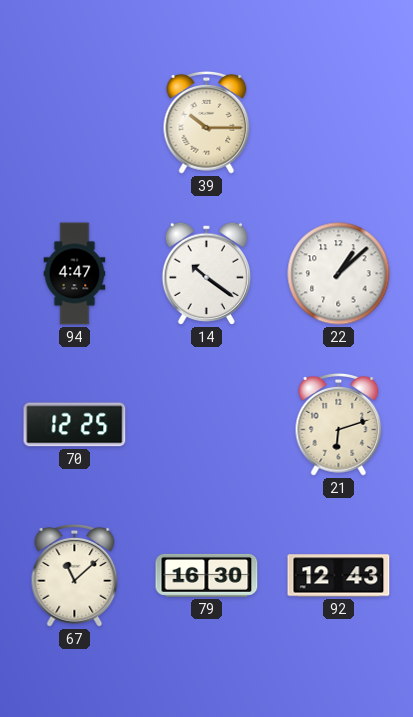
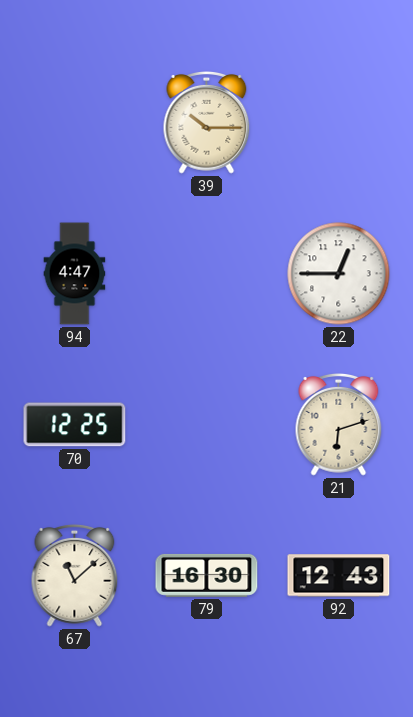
14: 10:21 -> none
22: 1:08 -> 12:45
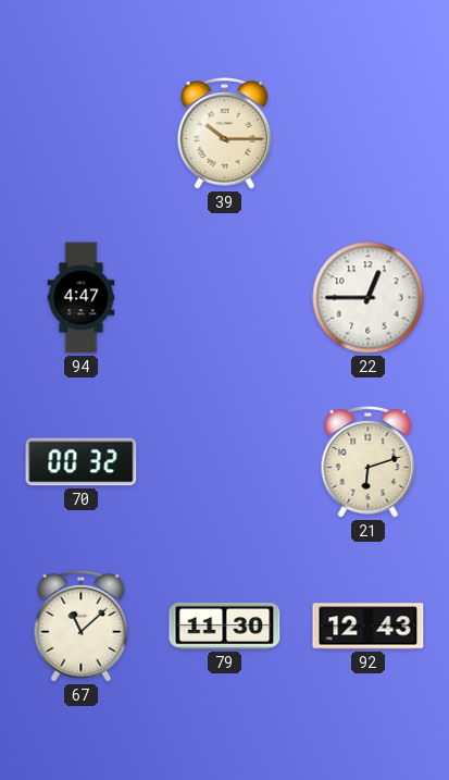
70: 12:25 -> 00:32
79: 16:30 -> 11:30
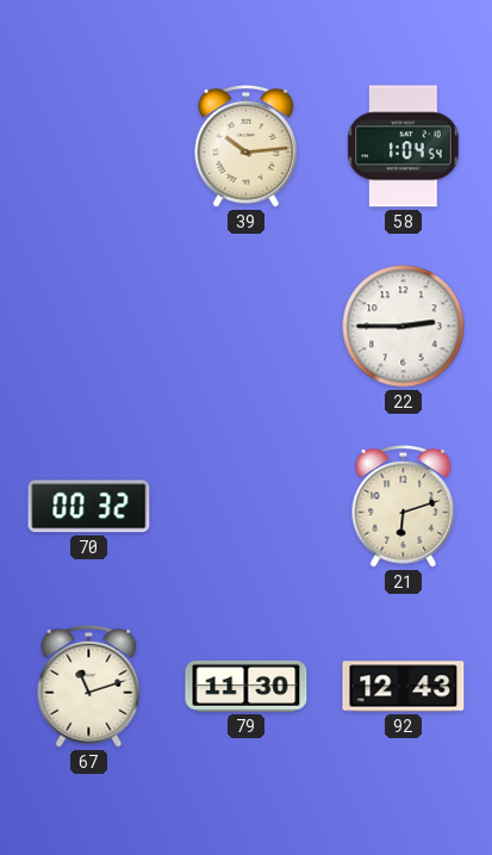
39: 10:15 -> 10:14
58: none -> 1:04
94: 4:47 -> none
22: 12:45 -> 2:45
67: 11:08 -> 11:12
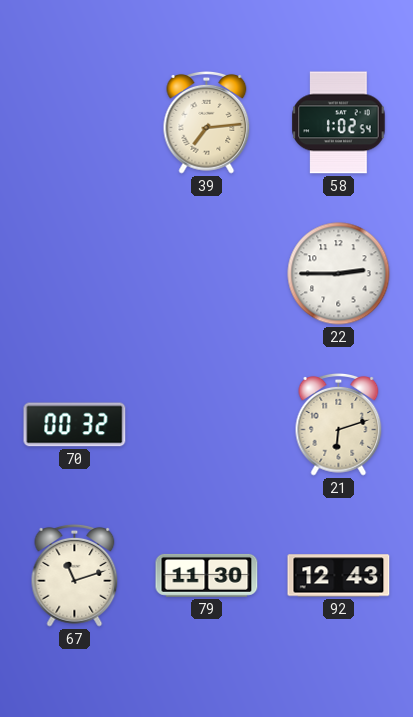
39: 10:14 -> 7:14
58: 1:04 -> 1:02
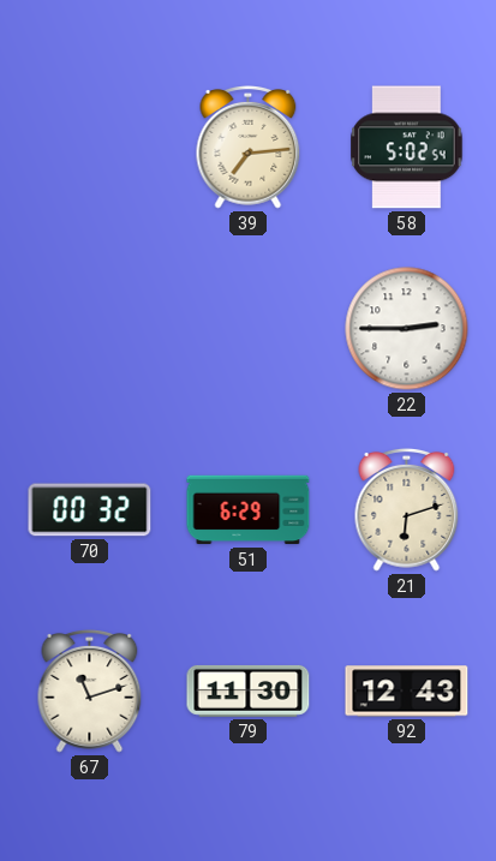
58: 1:02 -> 5:02
51: none -> 6:29
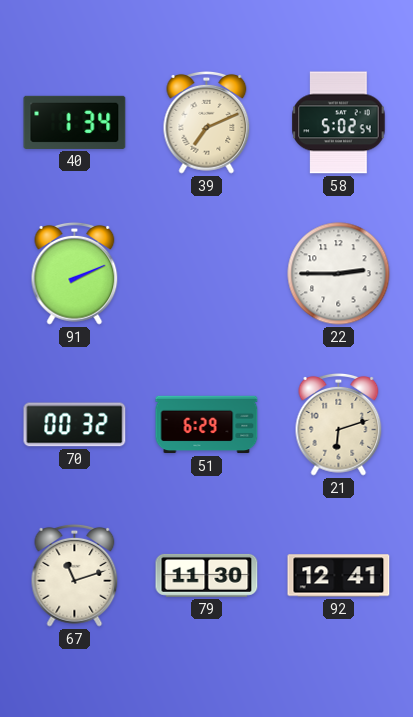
40: none -> 1:34
39: 7:14 -> 7:11
91: none -> 2:11
92: 12:43 -> 12:41
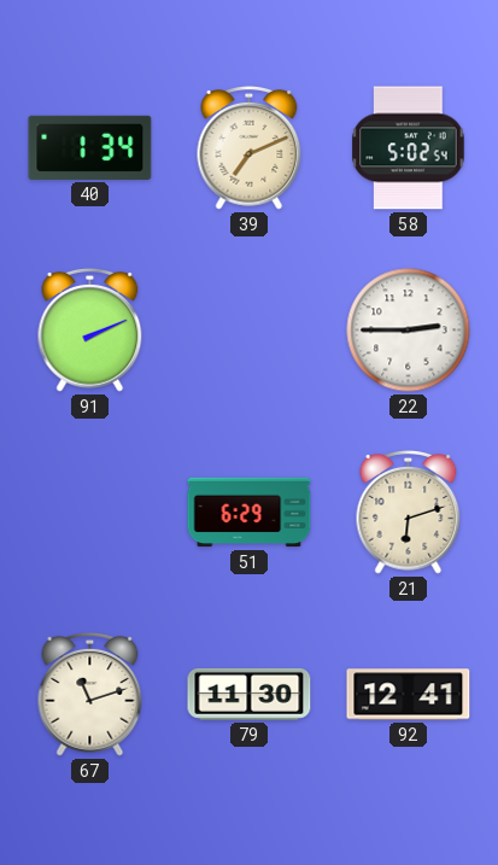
70: 00:32 -> none
